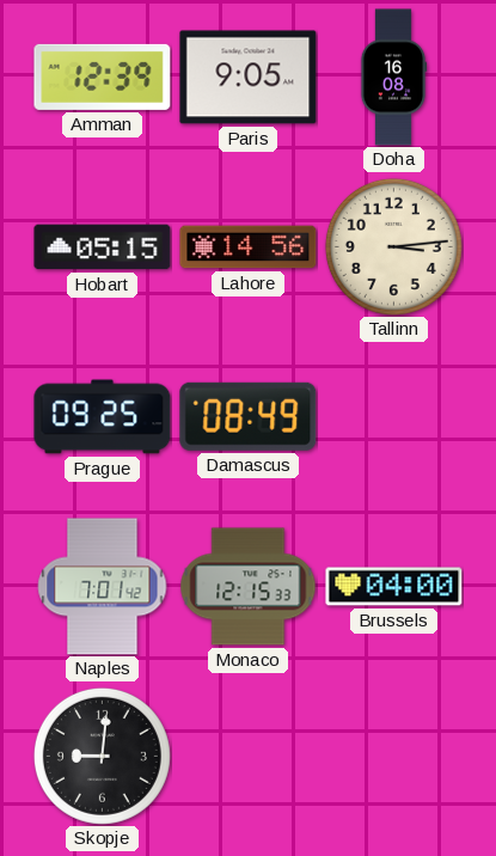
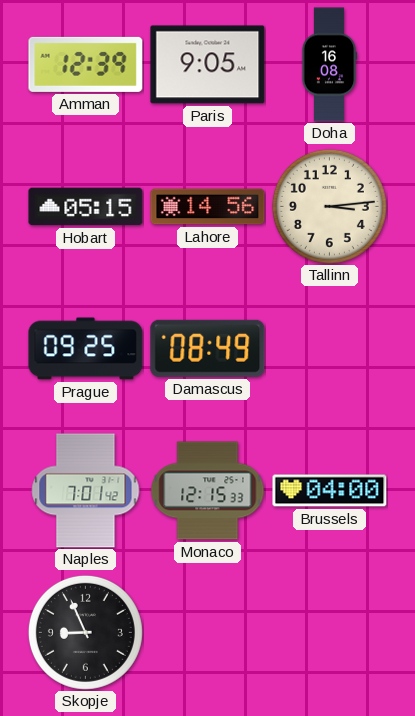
Skopje: 9:01 -> 8:56
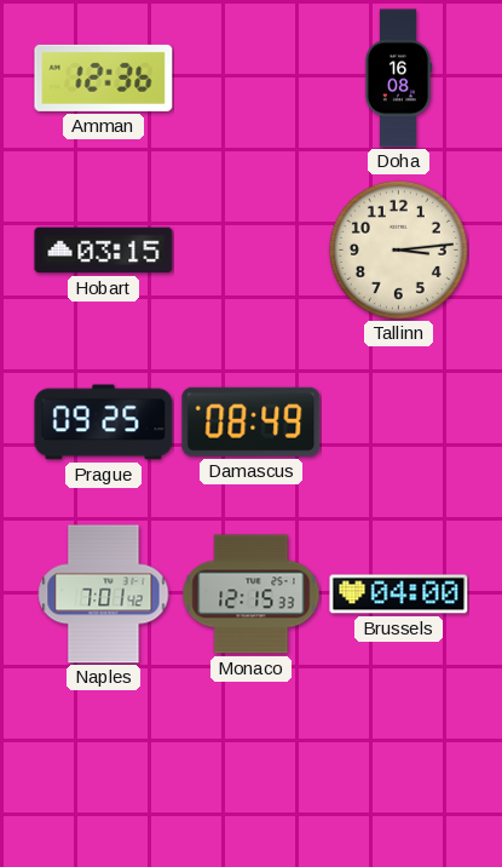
Amman: 12:39 -> 12:36
Paris: 9:05 -> none
Hobart: 05:15 -> 03:15
Lahore: 14:56 -> none
Skopje: 8:56 -> none
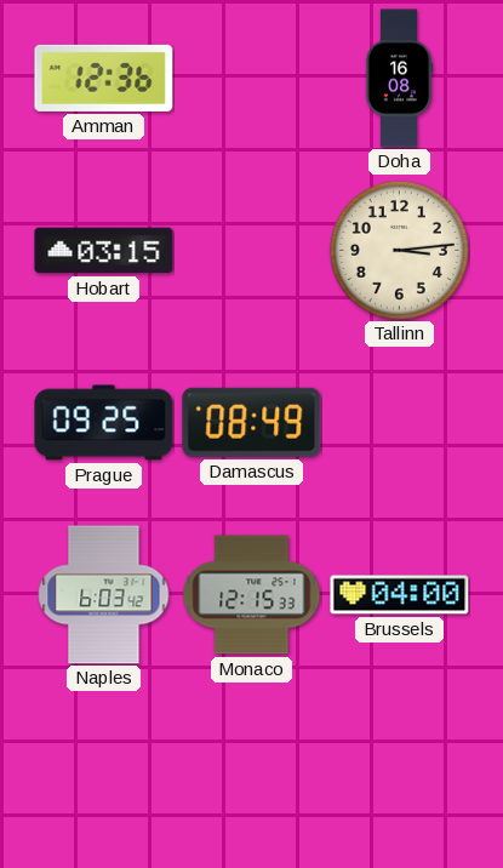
Naples: 7:01 -> 6:03
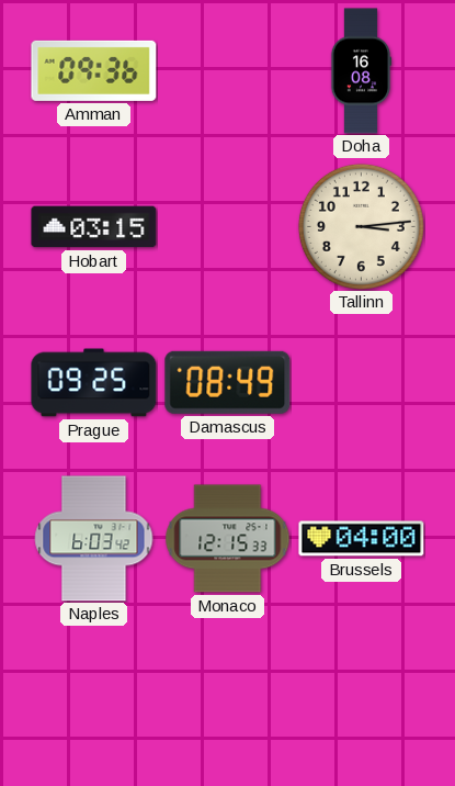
Amman: 12:36 -> 09:36
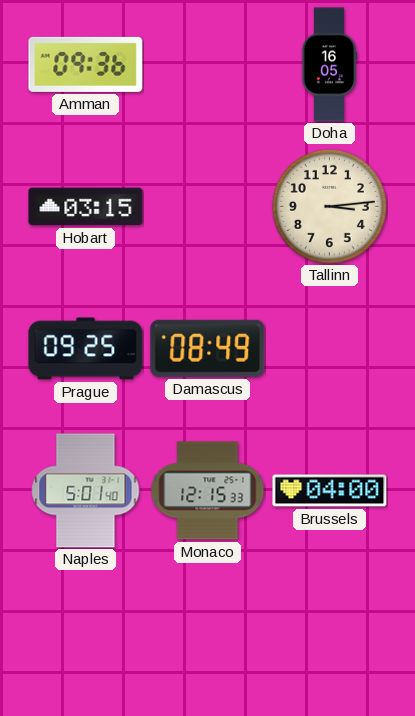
Doha: 16:08 -> 16:05
Naples: 6:03 -> 5:01
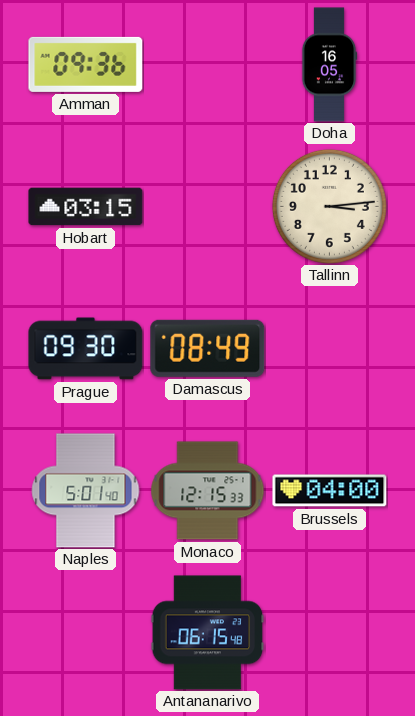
Prague: 09:25 -> 09:30
Antananarivo: none -> 06:15
